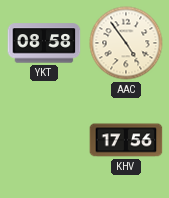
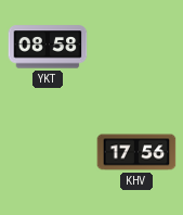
AAC: 4:54 -> none
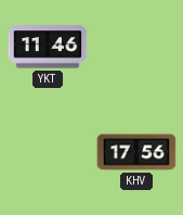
YKT: 08:58 -> 11:46
